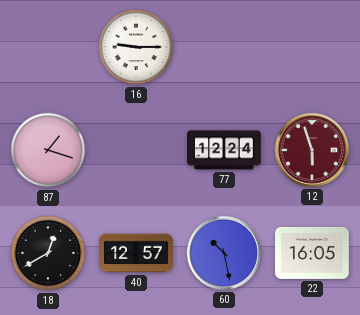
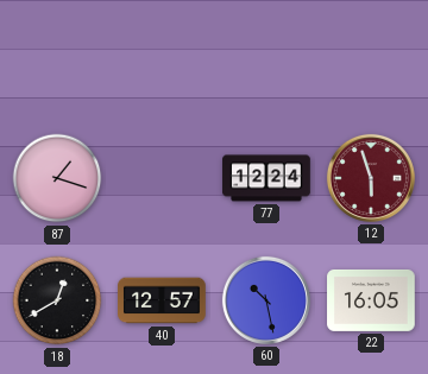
16: 9:15 -> none
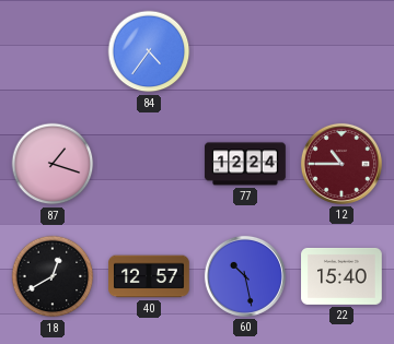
84: none -> 4:36
12: 5:57 -> 10:45
22: 16:05 -> 15:40
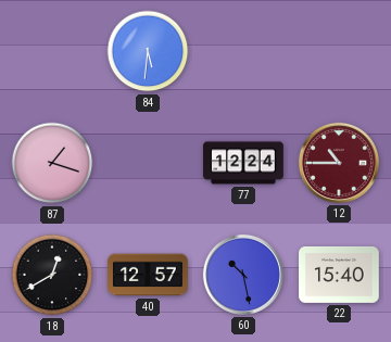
84: 4:36 -> 5:31
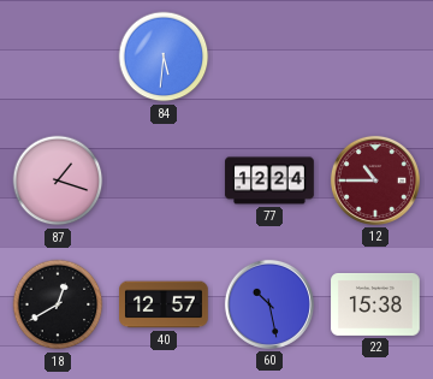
22: 15:40 -> 15:38
